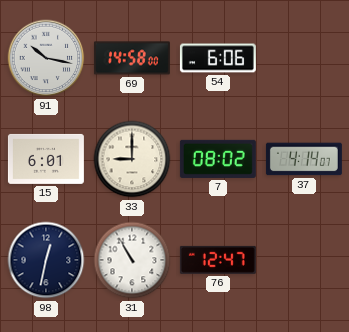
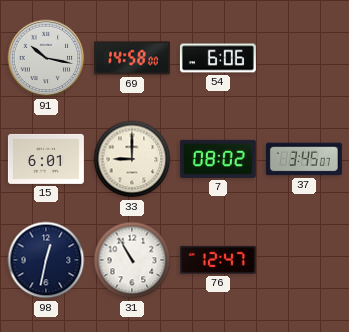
37: 4:14 -> 3:45
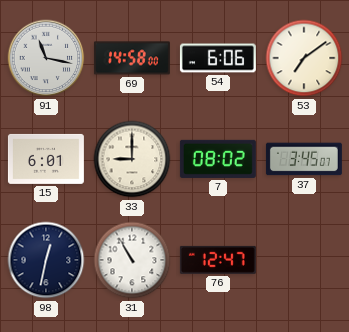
91: 10:17 -> 11:17
53: none -> 7:09
